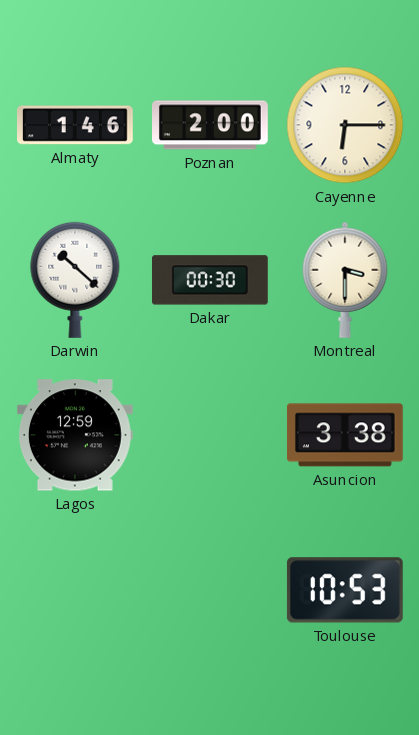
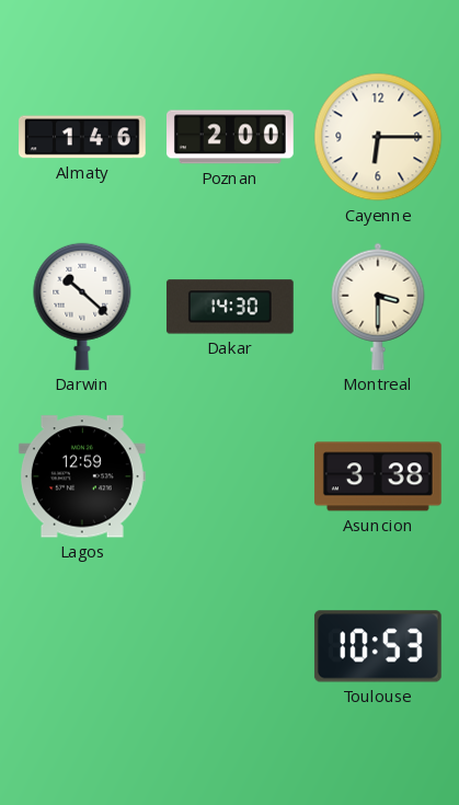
Dakar: 00:30 -> 14:30
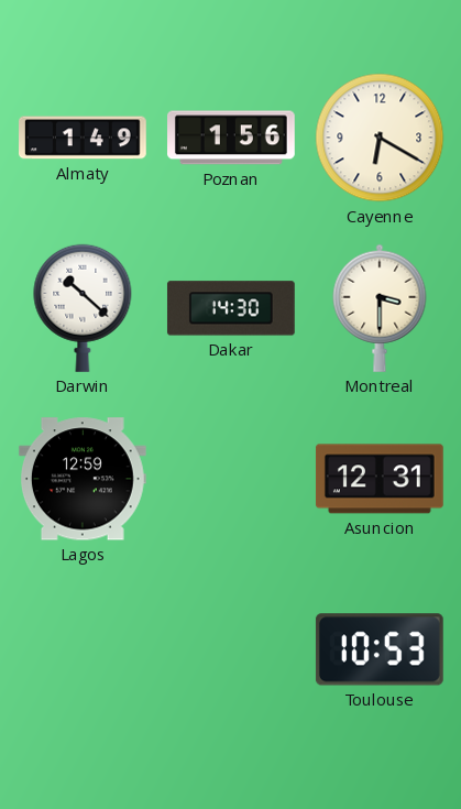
Almaty: 1:46 -> 1:49
Poznan: 2:00 -> 1:56
Cayenne: 6:15 -> 6:20
Asuncion: 3:38 -> 12:31
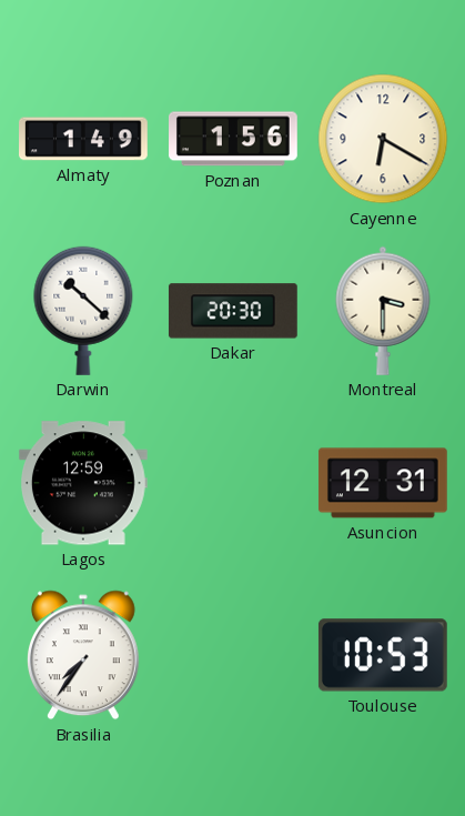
Dakar: 14:30 -> 20:30
Brasilia: none -> 7:36
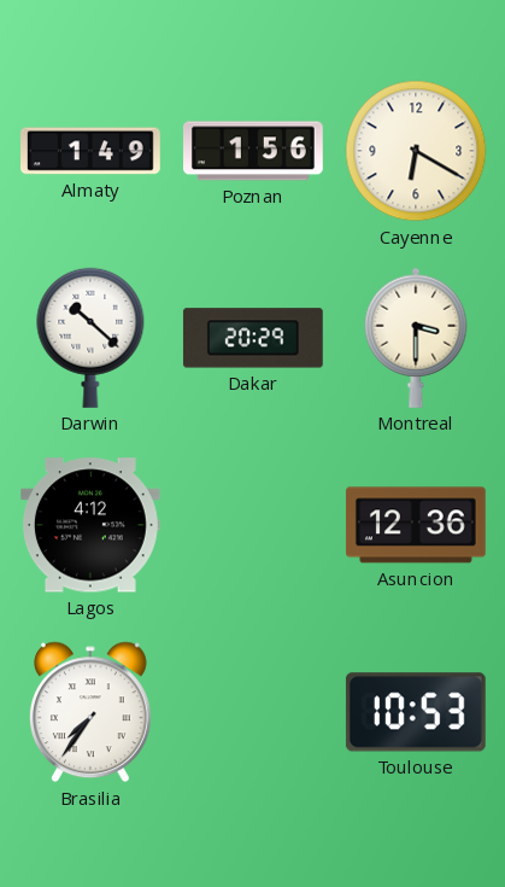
Dakar: 20:30 -> 20:29
Lagos: 12:59 -> 4:12
Asuncion: 12:31 -> 12:36
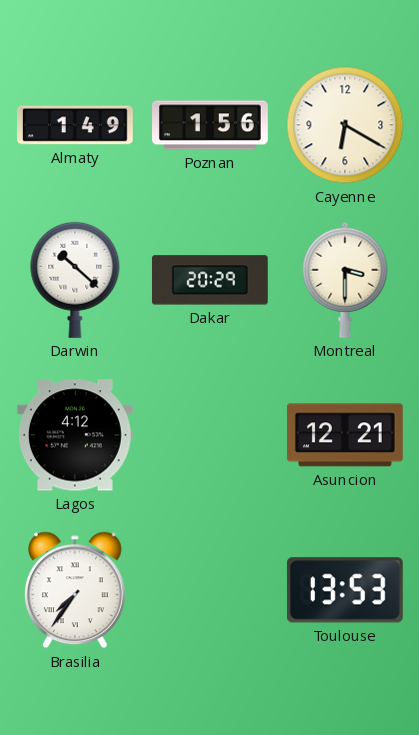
Asuncion: 12:36 -> 12:21
Toulouse: 10:53 -> 13:53
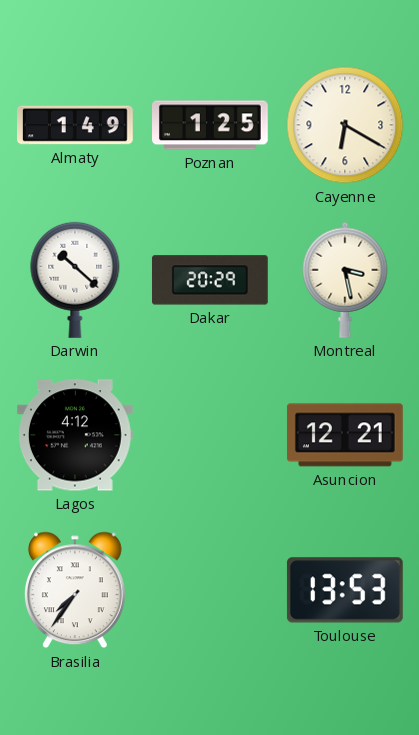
Poznan: 1:56 -> 1:25
Montreal: 3:30 -> 3:28
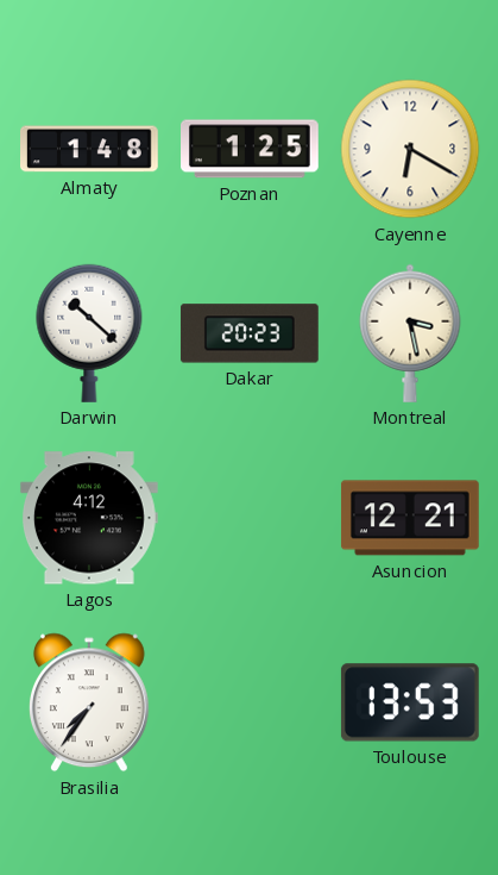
Almaty: 1:49 -> 1:48
Dakar: 20:29 -> 20:23
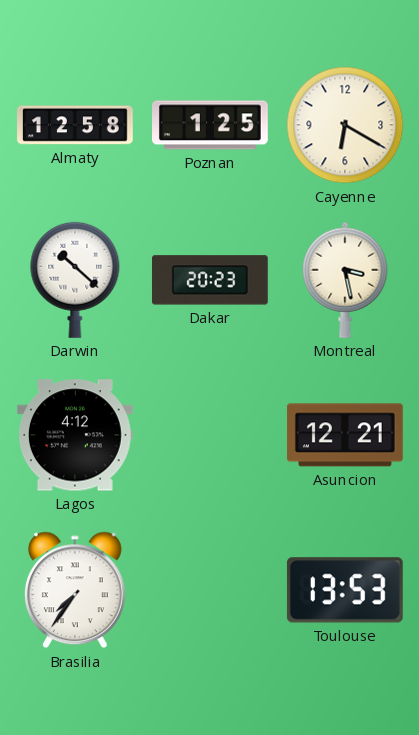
Almaty: 1:48 -> 12:58
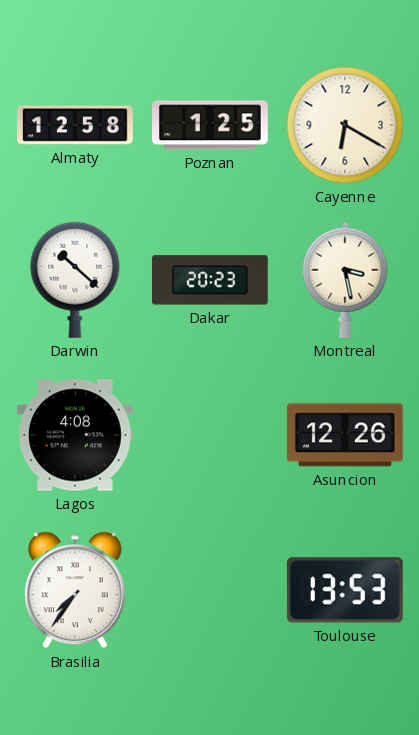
Lagos: 4:12 -> 4:08
Asuncion: 12:21 -> 12:26
